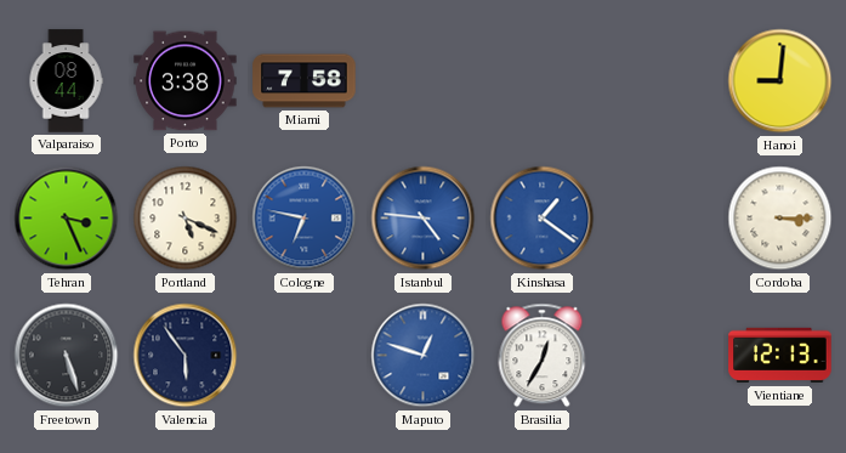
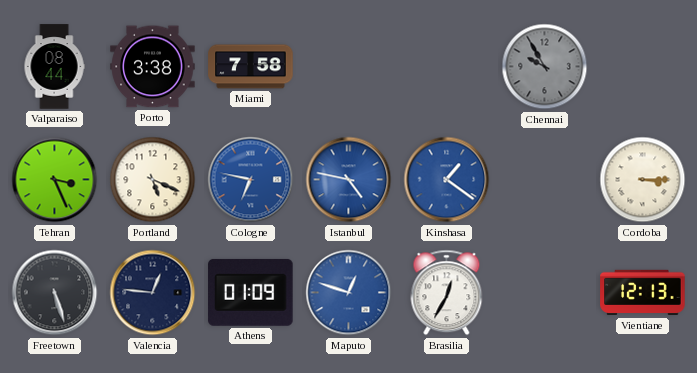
Chennai: none -> 9:55
Hanoi: 9:01 -> none
Istanbul: 4:46 -> 4:47
Valencia: 5:54 -> 12:46
Athens: none -> 01:09
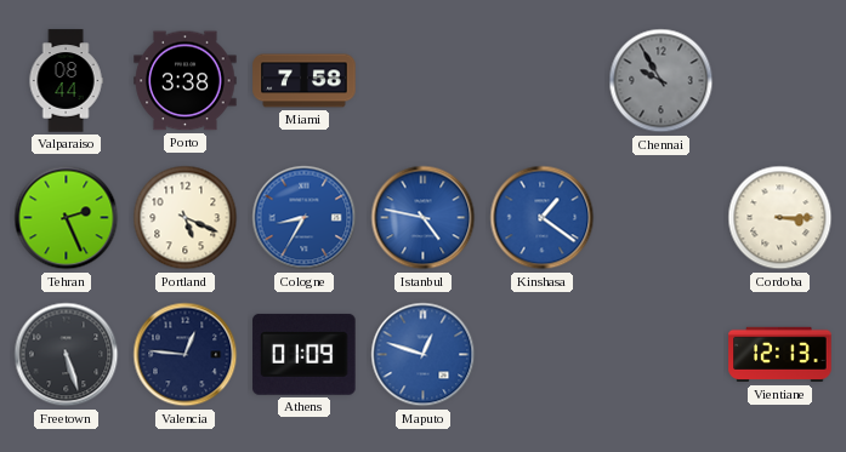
Tehran: 3:26 -> 2:26
Cologne: 6:47 -> 8:35
Brasilia: 12:35 -> none
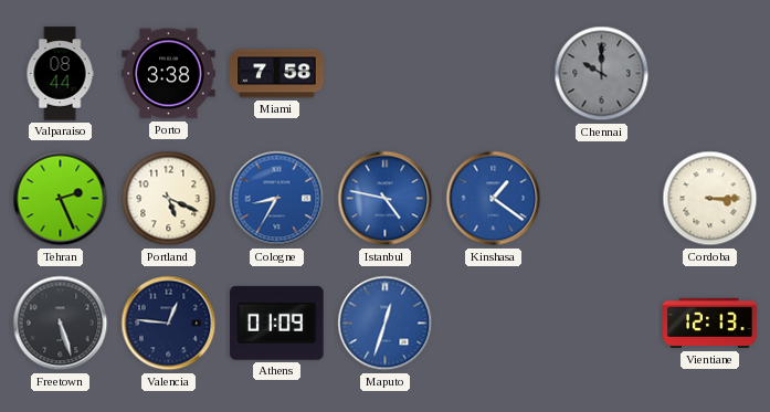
Chennai: 9:55 -> 10:00
Maputo: 12:48 -> 12:33
